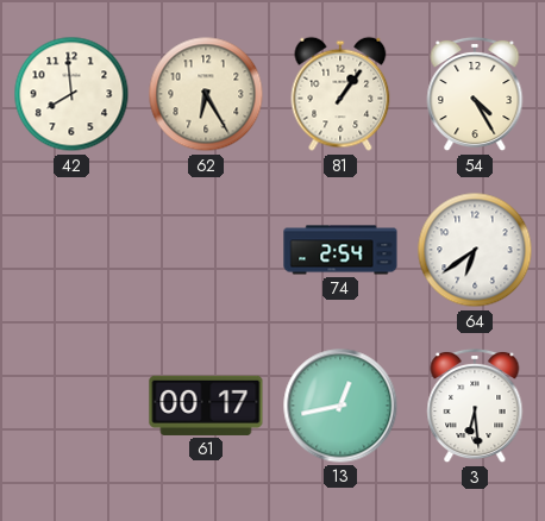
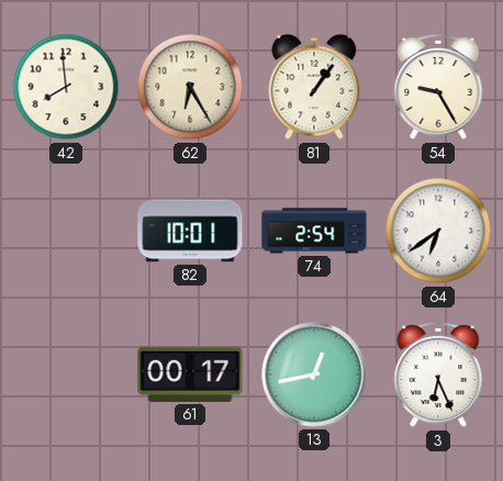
54: 4:25 -> 9:25
82: none -> 10:01
3: 6:29 -> 6:26
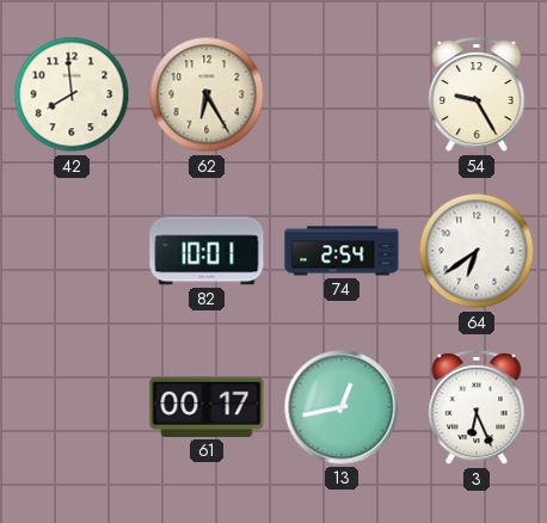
81: 1:06 -> none
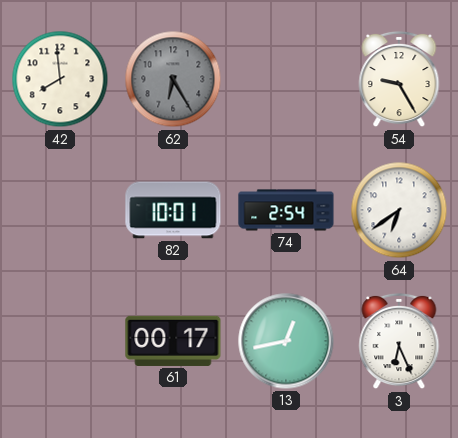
62 dial: cream -> grey
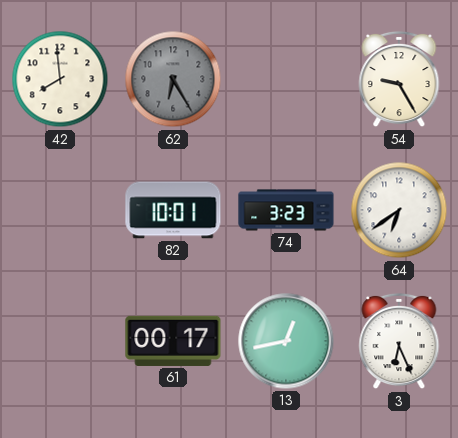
74: 2:54 -> 3:23
